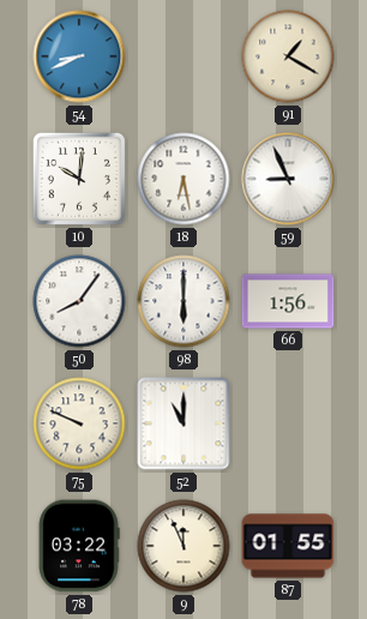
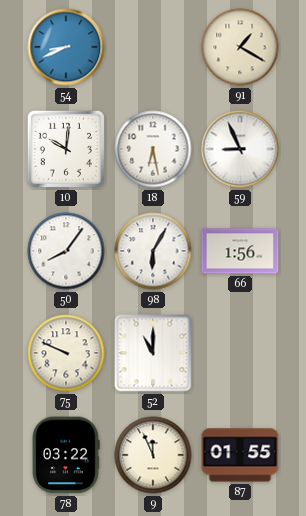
98: 6:00 -> 6:05
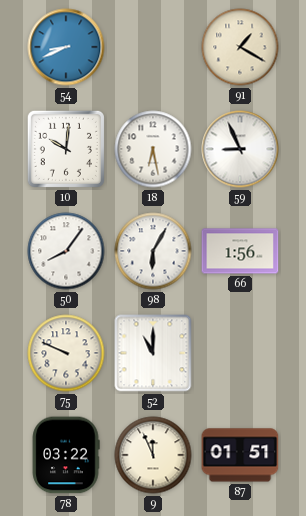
87: 01:55 -> 01:51
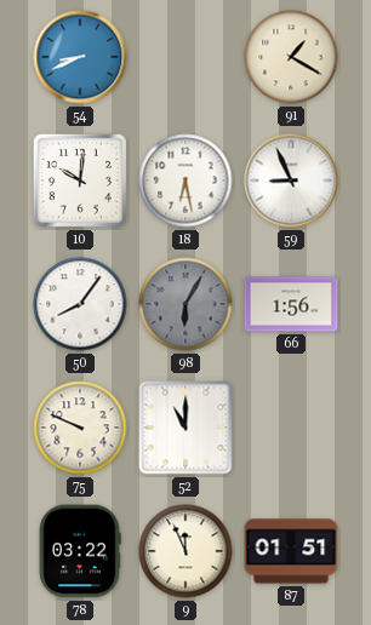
98 dial: white -> grey
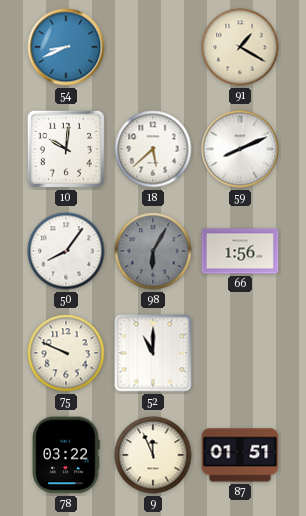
18: 6:28 -> 5:38
59: 8:56 -> 8:11
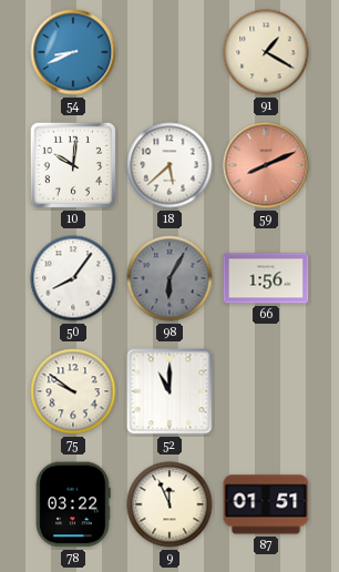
59 dial: white -> salmon
75: 9:49 -> 9:51
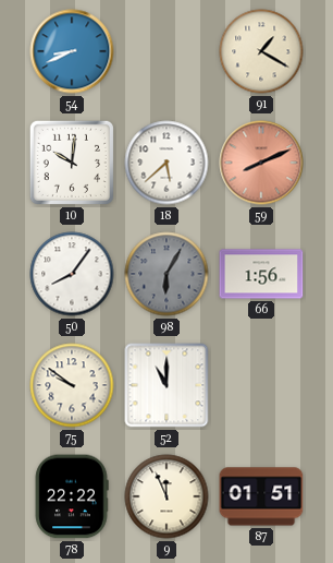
78: 03:22 -> 22:22
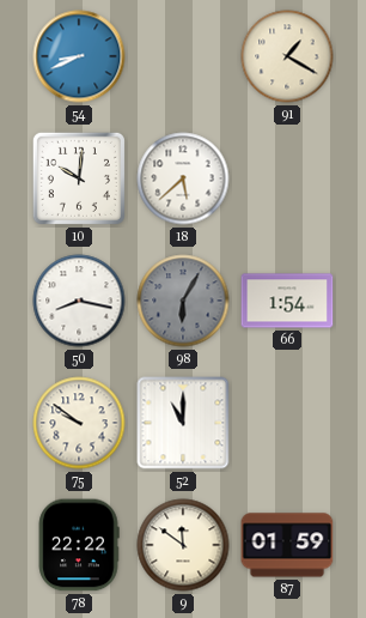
59: 8:11 -> none
50: 8:06 -> 8:17
66: 1:56 -> 1:54
9: 11:56 -> 11:51
87: 01:51 -> 01:59
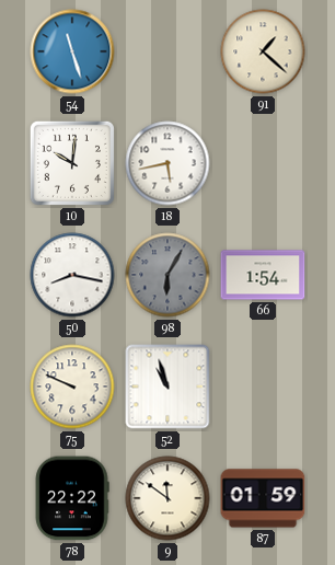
54: 8:41 -> 11:27
91: 1:20 -> 1:22
18: 5:38 -> 5:43
75: 9:51 -> 9:49
52: 11:00 -> 10:57
